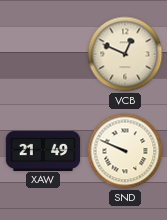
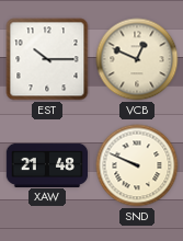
EST: none -> 10:15
XAW: 21:49 -> 21:48
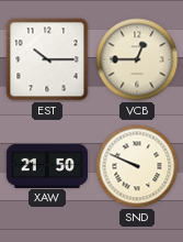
VCB: 12:49 -> 12:45
XAW: 21:48 -> 21:50
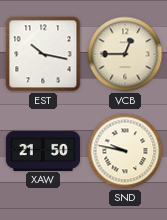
EST: 10:15 -> 10:17
SND: 9:49 -> 9:47
